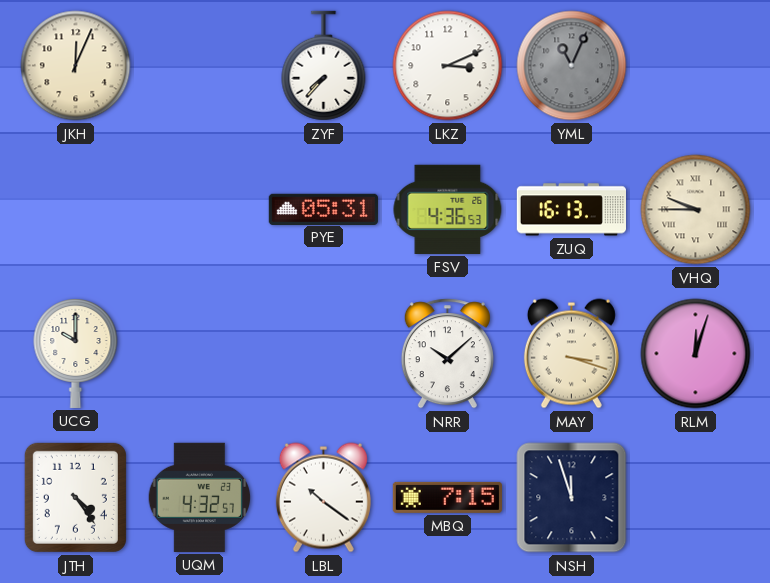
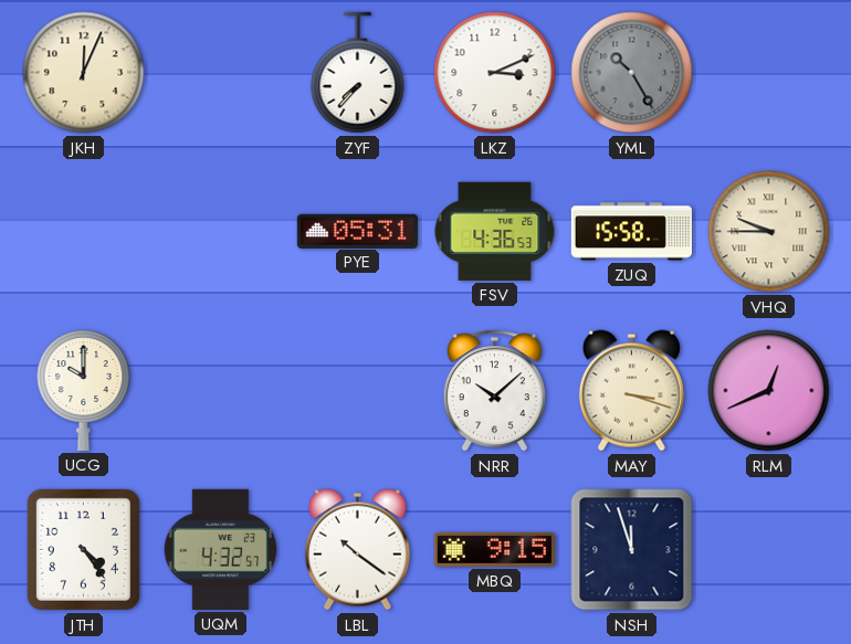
YML: 11:04 -> 10:25
ZUQ: 16:13 -> 15:58
RLM: 12:03 -> 12:41
MBQ: 7:15 -> 9:15
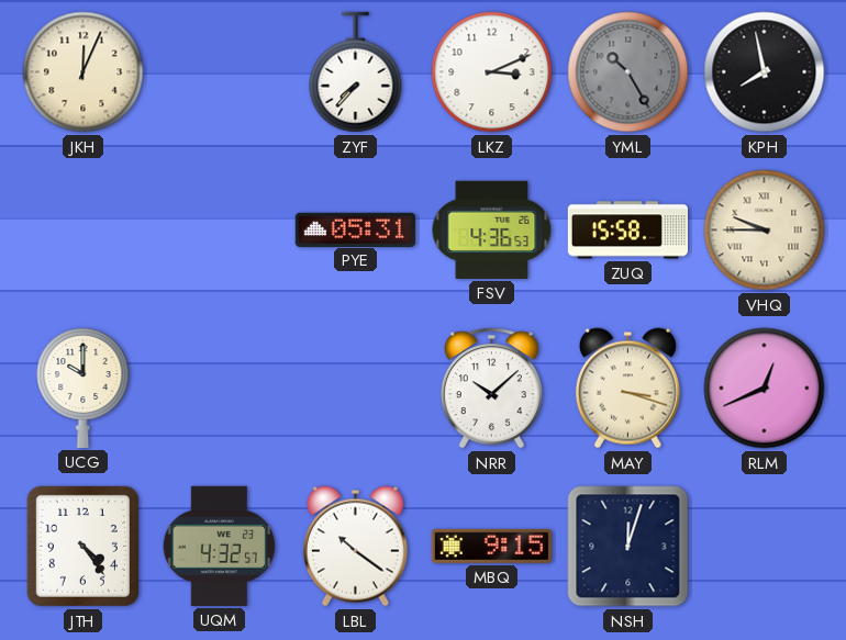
KPH: none -> 7:58
NSH: 11:57 -> 12:03
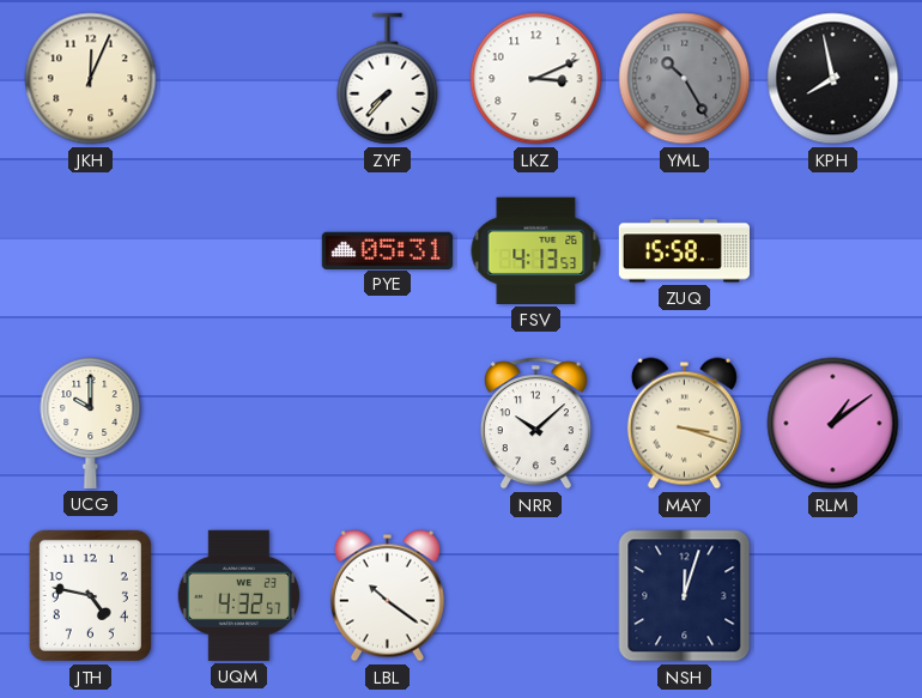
FSV: 4:36 -> 4:13
VHQ: 9:45 -> none
RLM: 12:41 -> 1:09
JTH: 4:24 -> 4:47
MBQ: 9:15 -> none
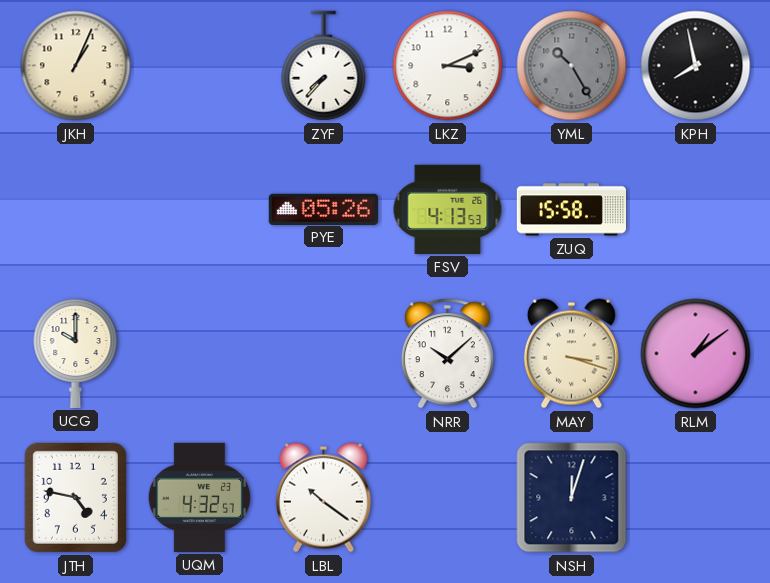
JKH: 12:04 -> 1:04
PYE: 05:31 -> 05:26
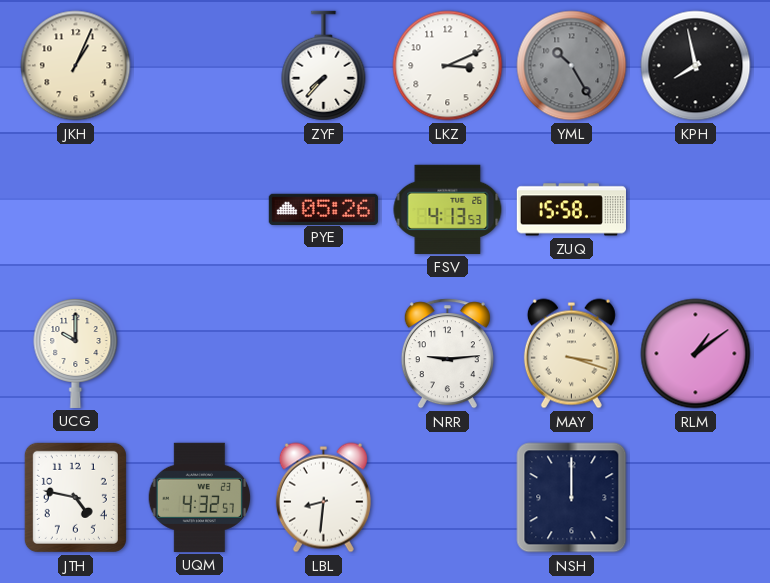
NRR: 10:08 -> 9:14
LBL: 10:21 -> 8:31
NSH: 12:03 -> 12:00
